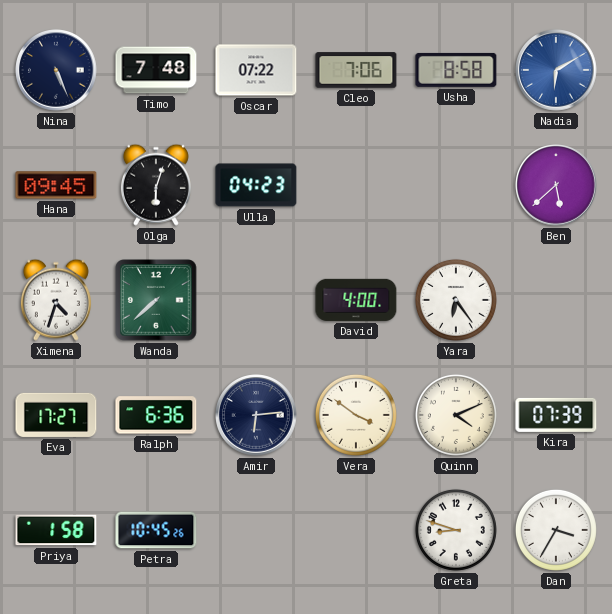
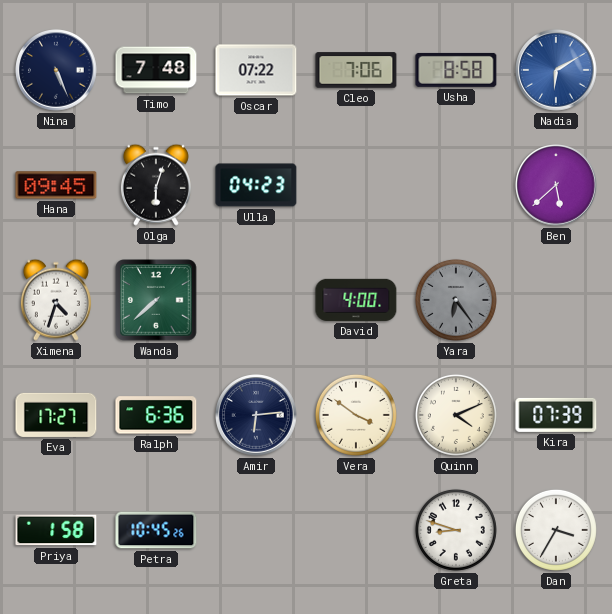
Yara dial: white -> grey
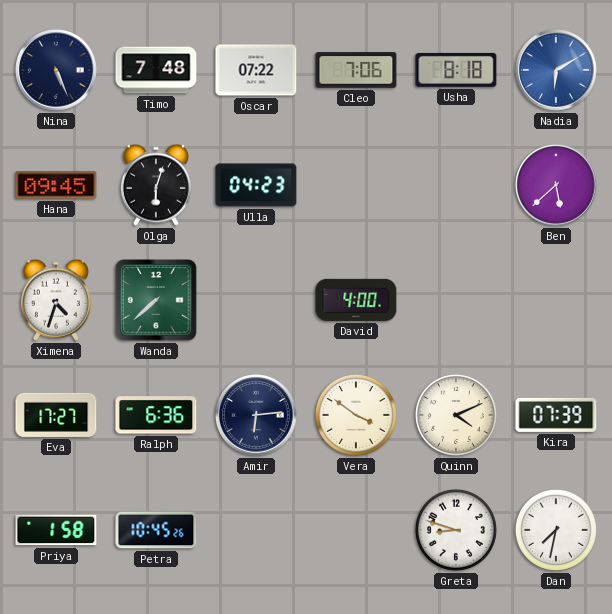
Usha: 8:58 -> 8:18
Yara: 6:24 -> none
Dan: 3:35 -> 7:32
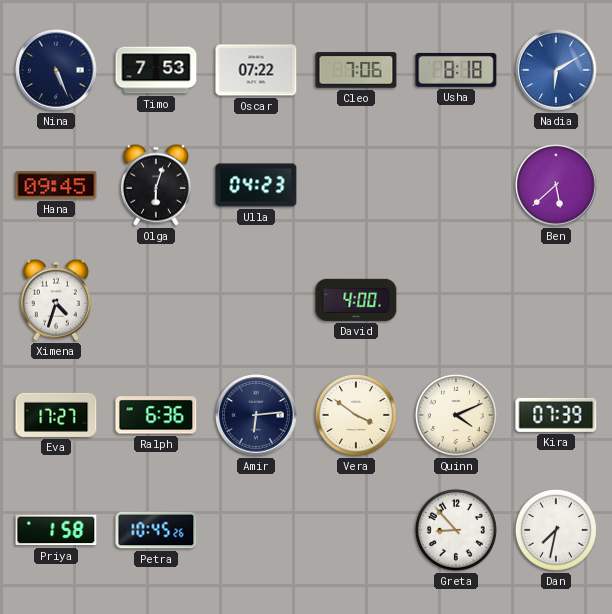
Timo: 7:48 -> 7:53
Wanda: 7:38 -> none
Greta: 8:48 -> 8:53
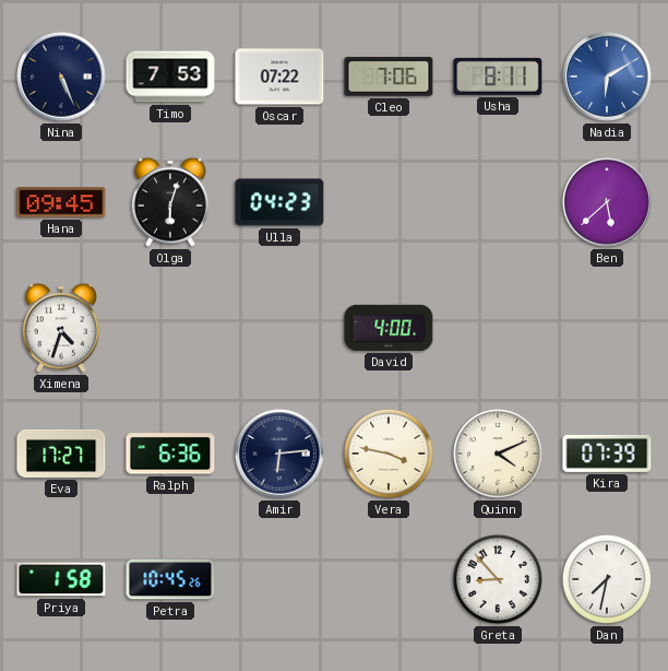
Usha: 8:18 -> 8:11
Vera: 3:51 -> 3:47
